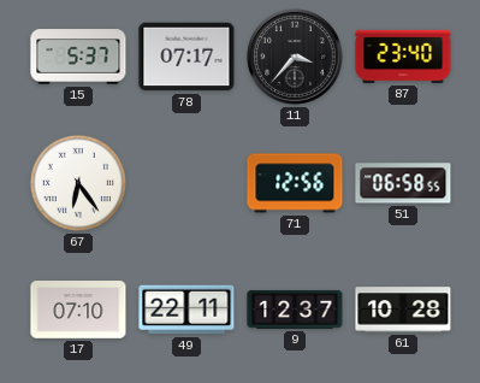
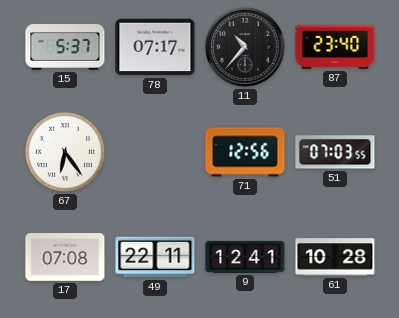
11: 3:37 -> 10:37
51: 06:58 -> 07:03
17: 07:10 -> 07:08
9: 12:37 -> 12:41
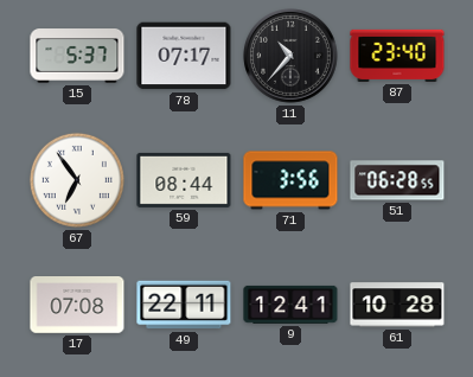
67: 6:24 -> 6:54
59: none -> 08:44
71: 12:56 -> 3:56
51: 07:03 -> 06:28
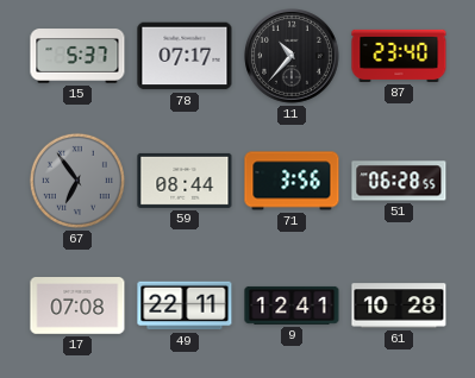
67 dial: white -> grey
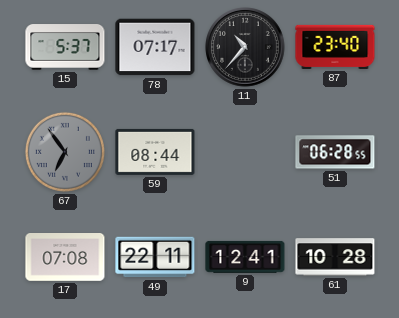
71: 3:56 -> none
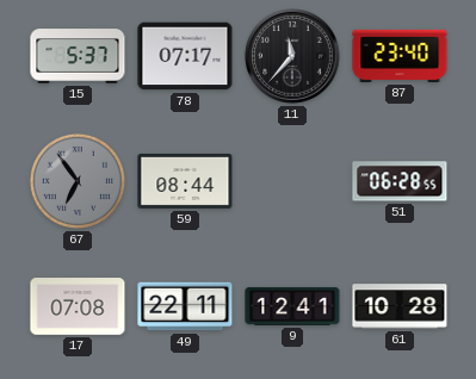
11: 10:37 -> 11:37
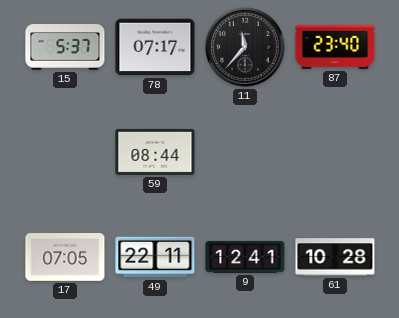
67: 6:54 -> none
51: 06:28 -> none
17: 07:08 -> 07:05
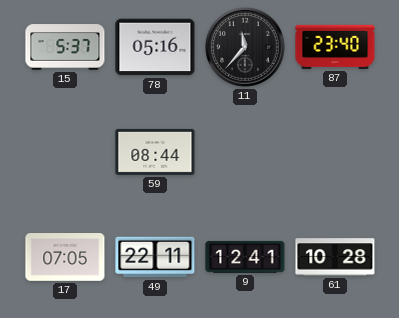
78: 07:17 -> 05:16
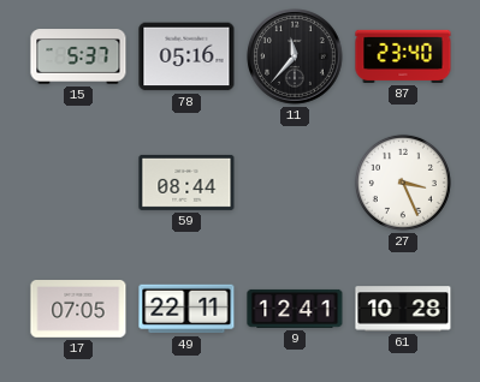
27: none -> 3:26
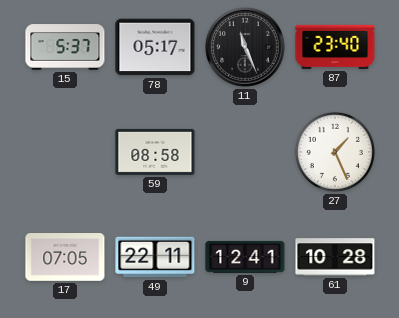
78: 05:16 -> 05:17
11: 11:37 -> 11:26
59: 08:44 -> 08:58
27: 3:26 -> 1:26
